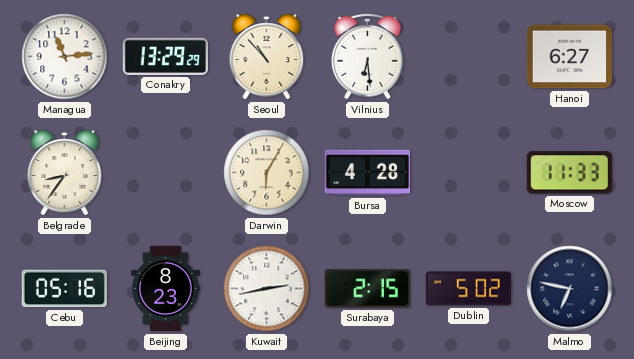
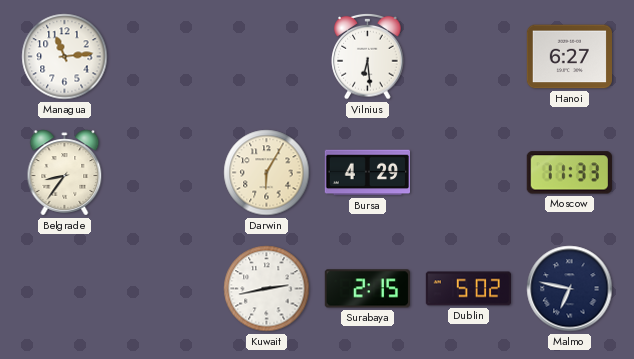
Conakry: 13:29 -> none
Seoul: 10:53 -> none
Bursa: 4:28 -> 4:29
Cebu: 05:16 -> none
Beijing: 8:23 -> none
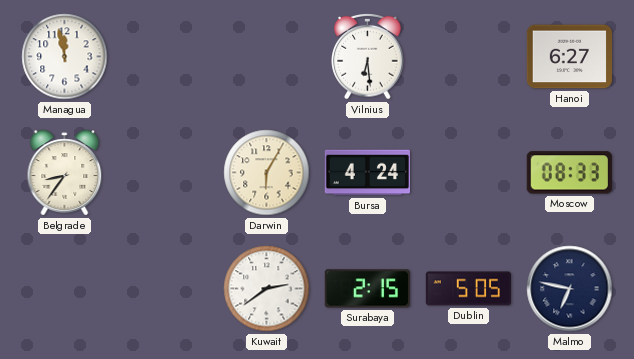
Managua: 11:14 -> 11:58
Bursa: 4:29 -> 4:24
Moscow: 11:33 -> 08:33
Kuwait: 2:43 -> 2:39
Dublin: 5:02 -> 5:05
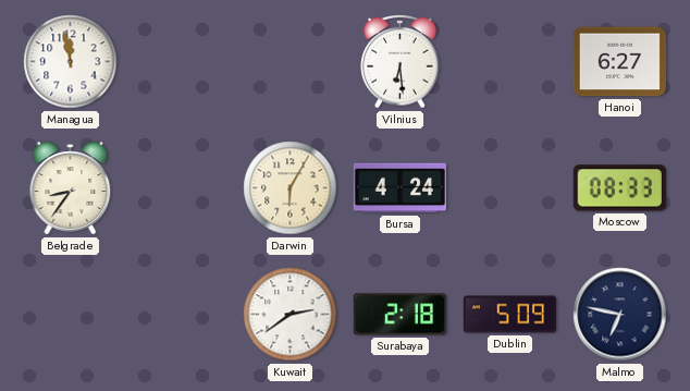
Surabaya: 2:15 -> 2:18
Dublin: 5:05 -> 5:09
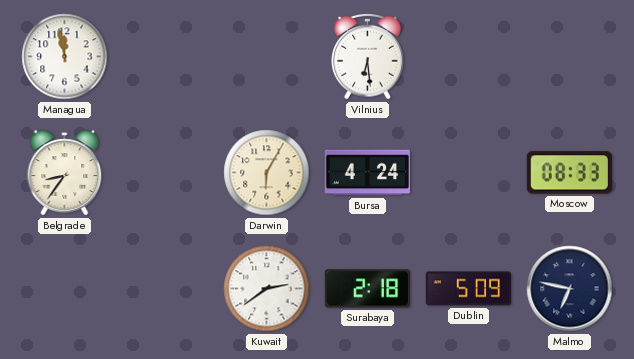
Hanoi: 6:27 -> none
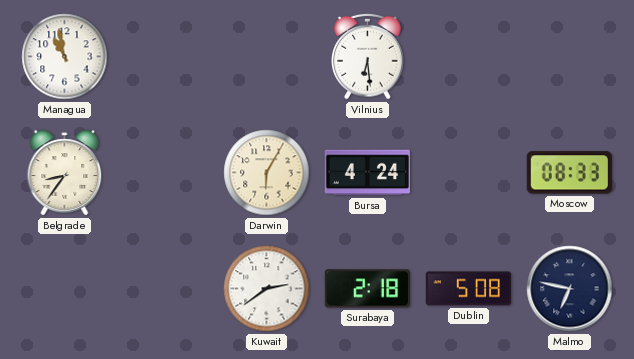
Managua: 11:58 -> 10:58
Dublin: 5:09 -> 5:08
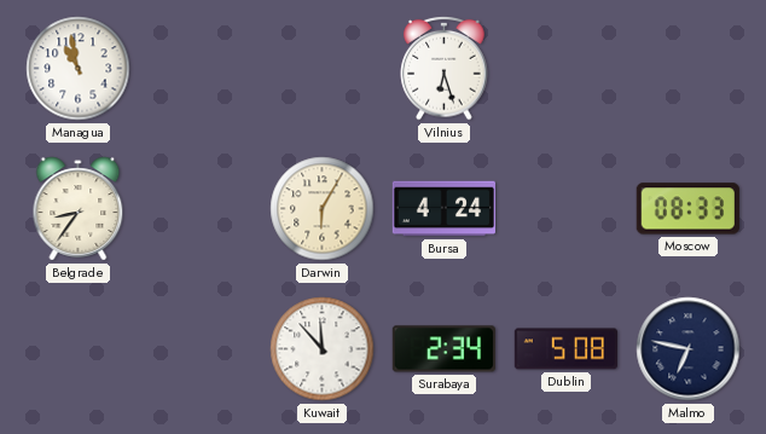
Vilnius: 6:29 -> 6:27
Kuwait: 2:39 -> 11:53
Surabaya: 2:18 -> 2:34
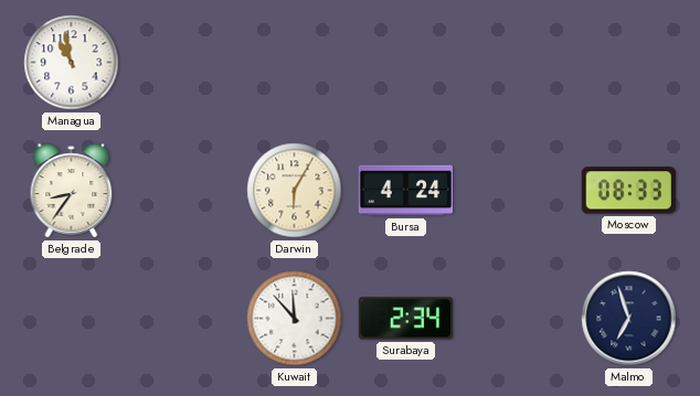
Vilnius: 6:27 -> none
Dublin: 5:08 -> none
Malmo: 6:47 -> 6:57
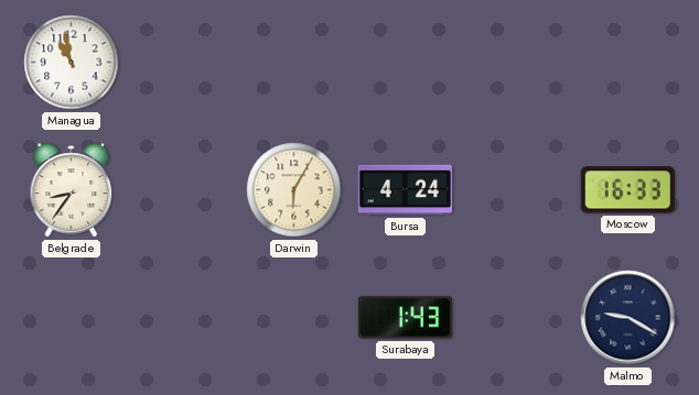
Moscow: 08:33 -> 16:33
Kuwait: 11:53 -> none
Surabaya: 2:34 -> 1:43
Malmo: 6:57 -> 9:20
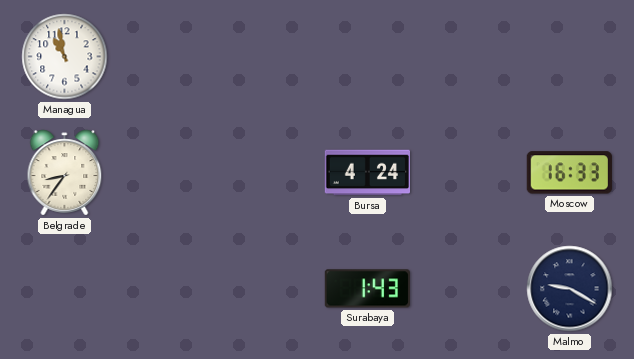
Darwin: 6:05 -> none
